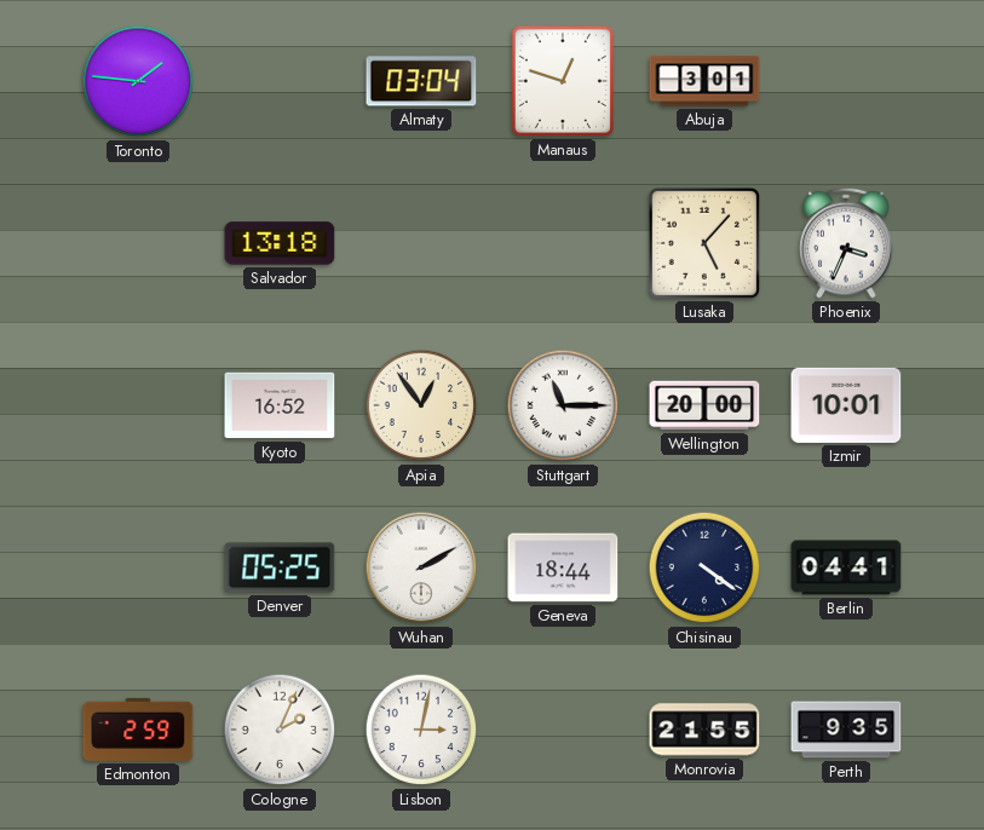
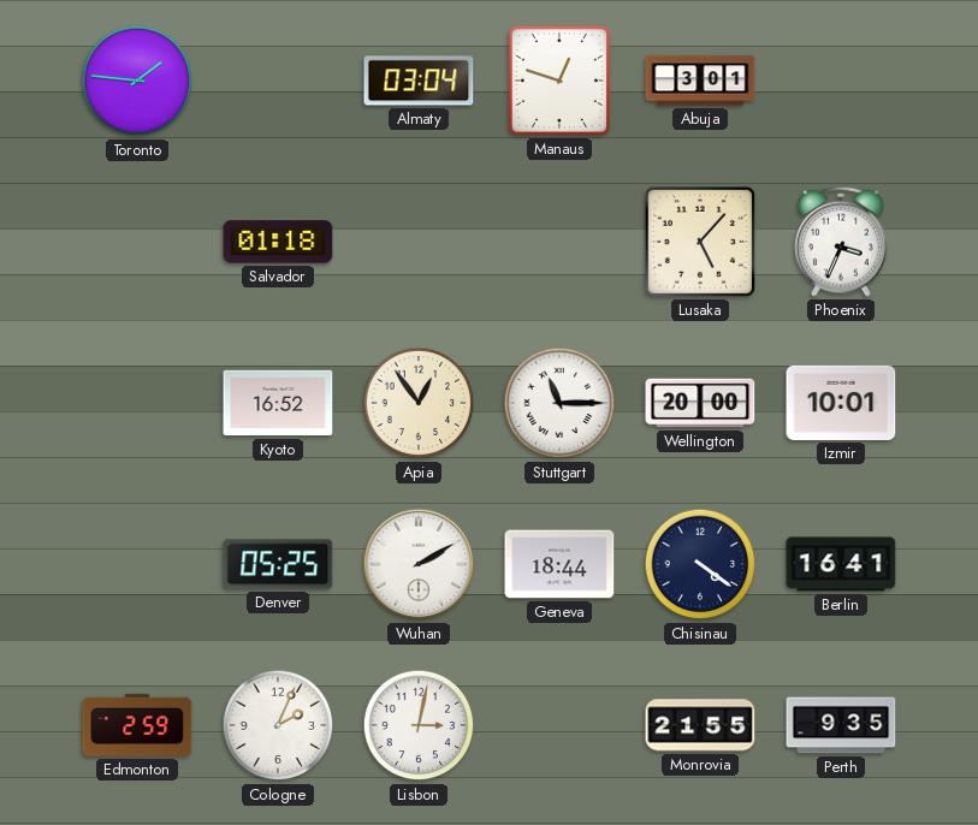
Salvador: 13:18 -> 01:18
Berlin: 04:41 -> 16:41
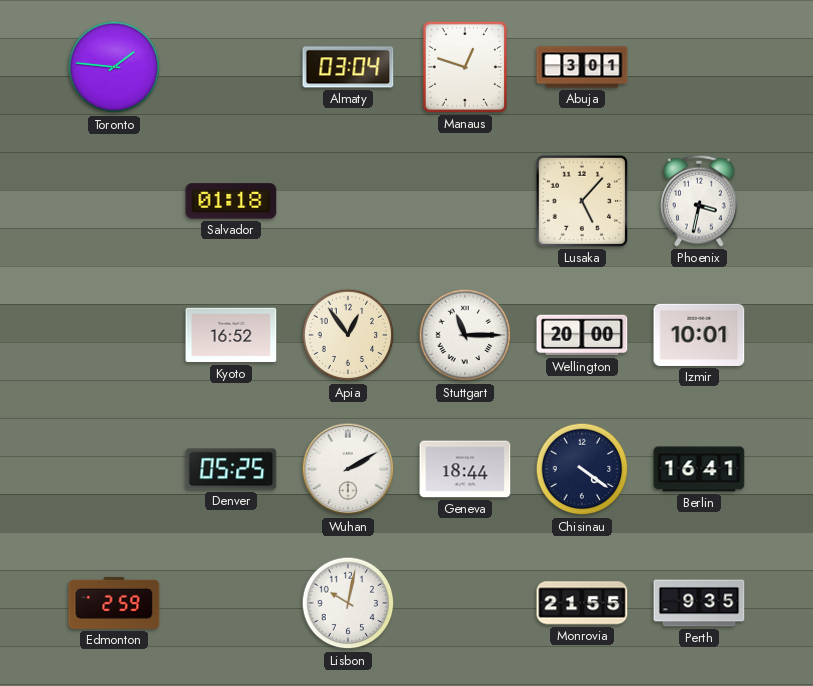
Phoenix: 3:34 -> 3:32
Cologne: 2:04 -> none
Lisbon: 3:02 -> 10:02
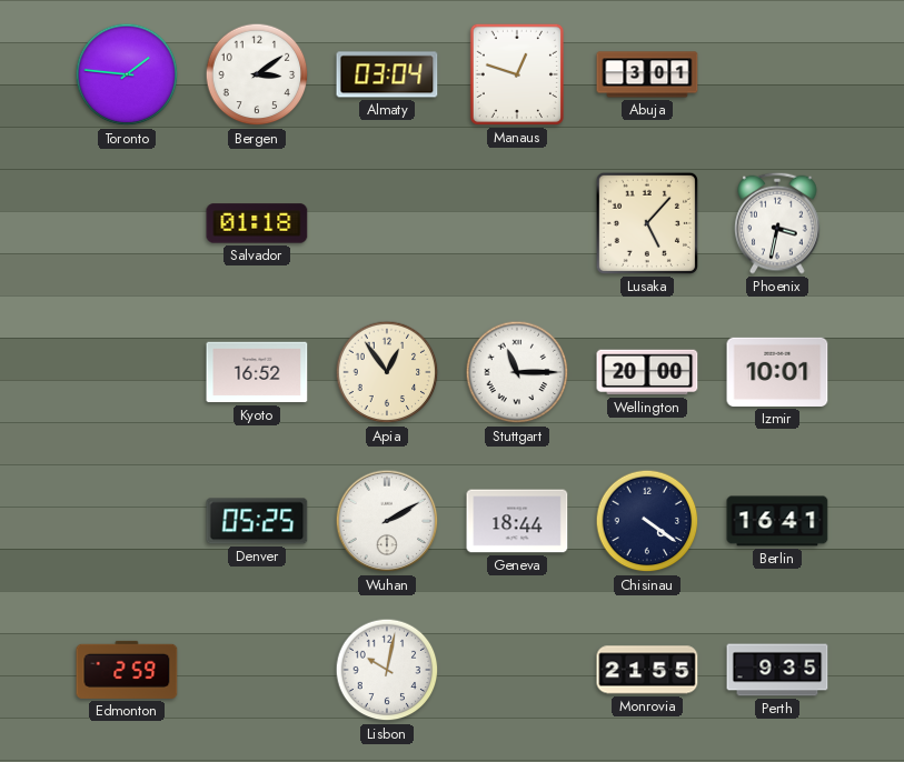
Bergen: none -> 3:09
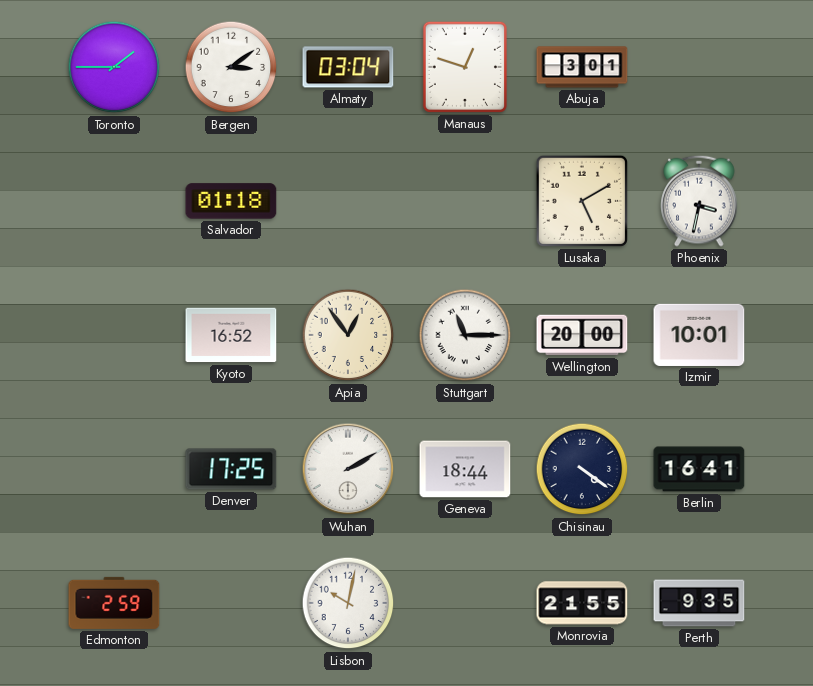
Toronto: 1:46 -> 1:45
Lusaka: 5:07 -> 5:10
Denver: 05:25 -> 17:25
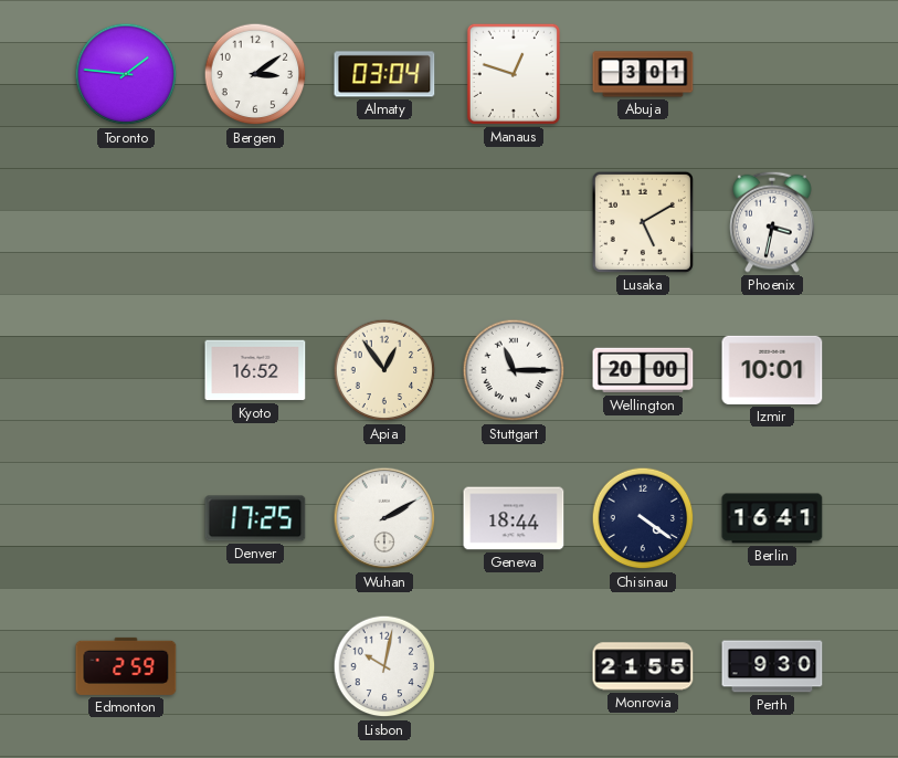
Toronto: 1:45 -> 1:46
Salvador: 01:18 -> none
Perth: 9:35 -> 9:30
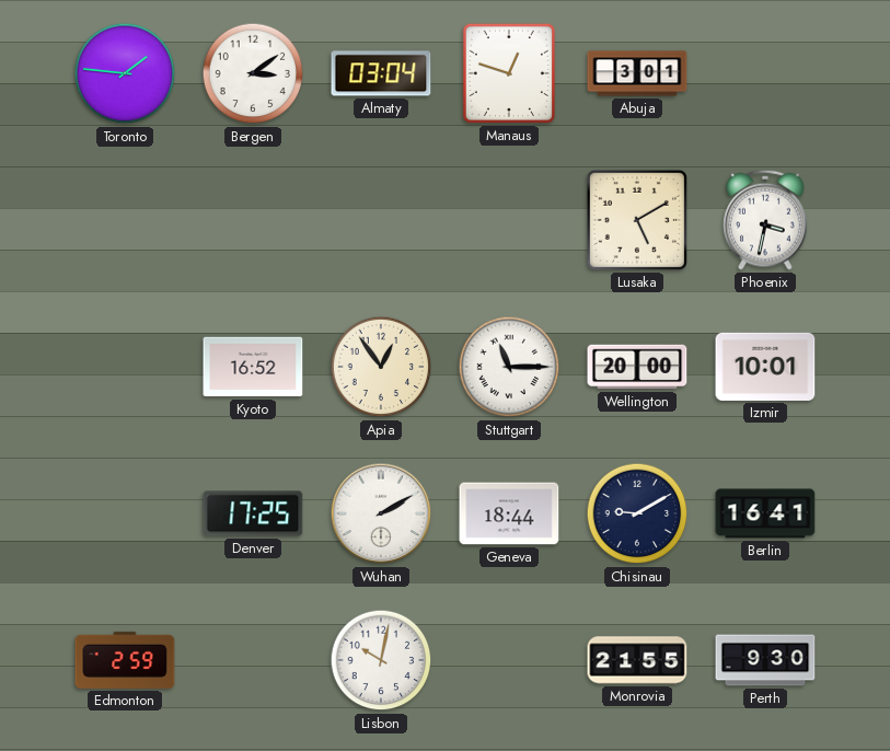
Chisinau: 4:21 -> 9:10
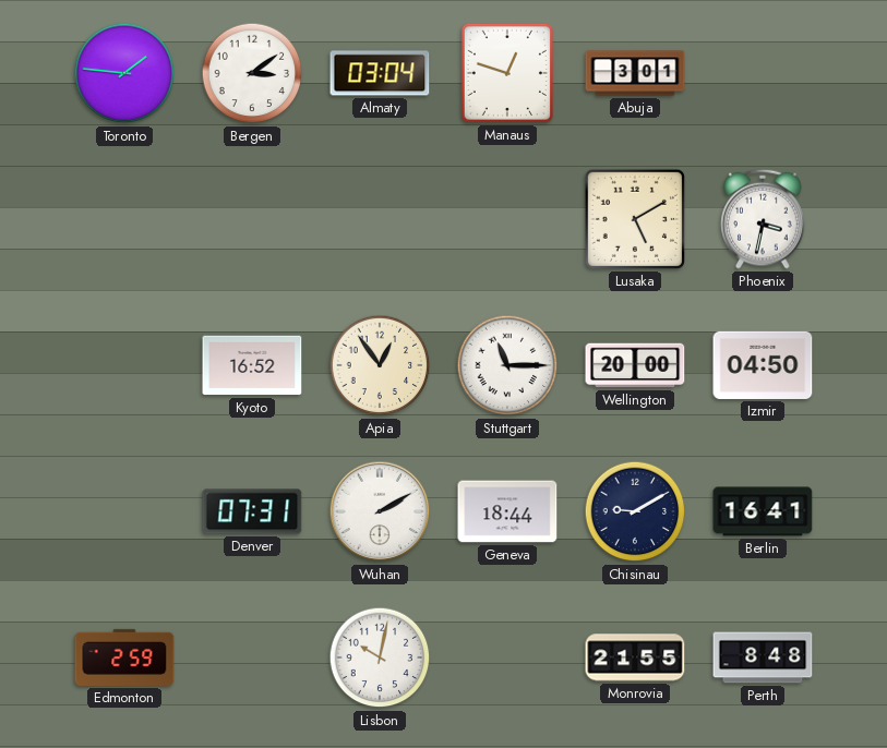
Izmir: 10:01 -> 04:50
Denver: 17:25 -> 07:31
Perth: 9:30 -> 8:48
